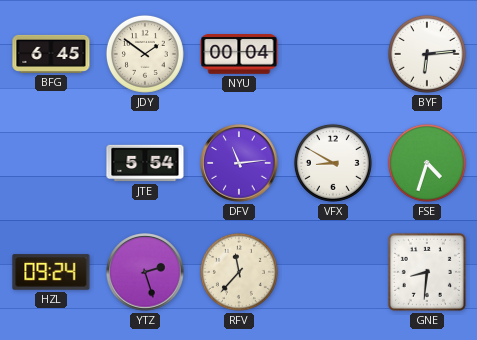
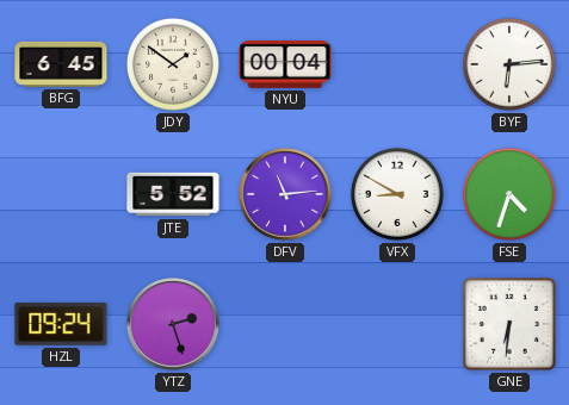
JTE: 5:54 -> 5:52
RFV: 11:37 -> none
GNE: 8:31 -> 6:31
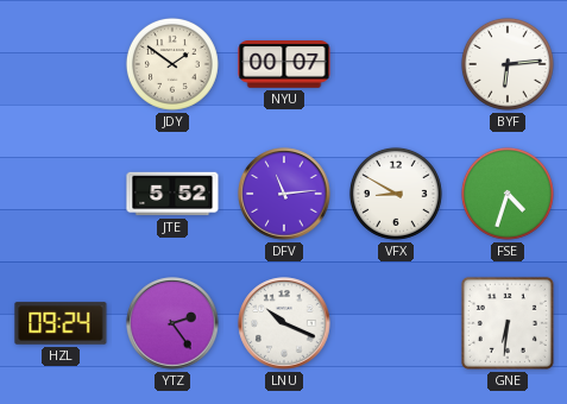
BFG: 6:45 -> none
NYU: 00:04 -> 00:07
YTZ: 2:27 -> 2:24
LNU: none -> 10:19
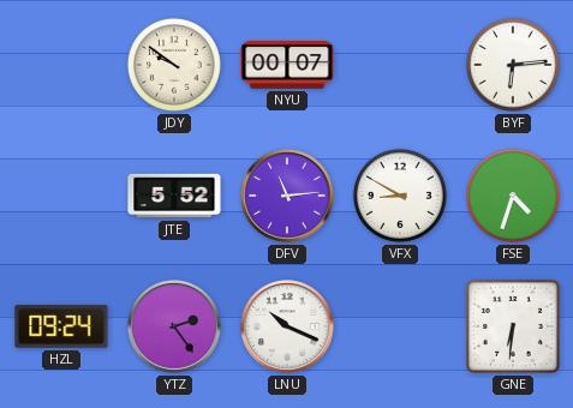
JDY: 1:51 -> 9:51
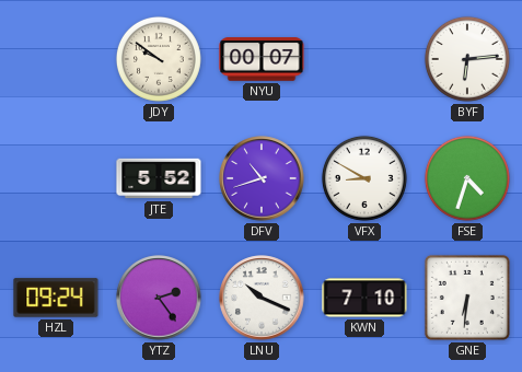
DFV: 11:14 -> 10:42
KWN: none -> 7:10
